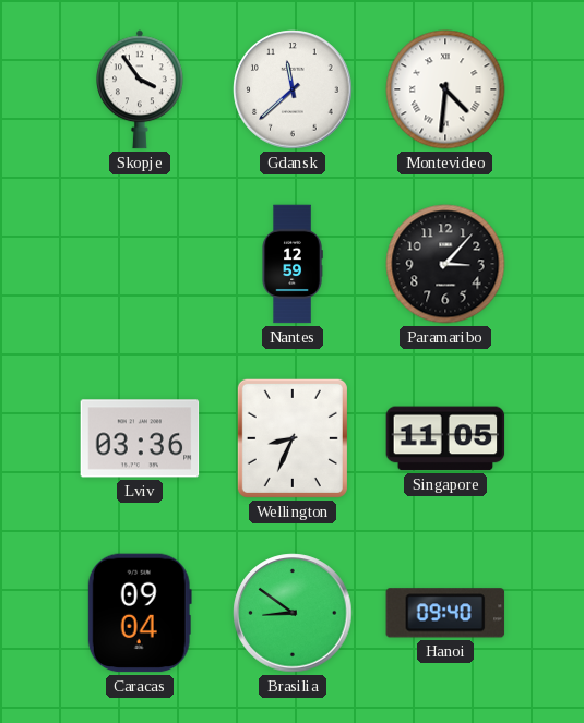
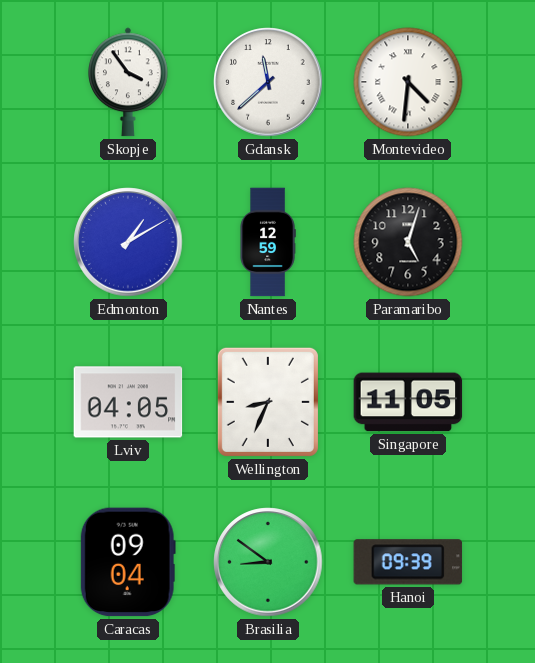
Edmonton: none -> 1:10
Paramaribo: 3:07 -> 5:03
Lviv: 03:36 -> 04:05
Hanoi: 09:40 -> 09:39
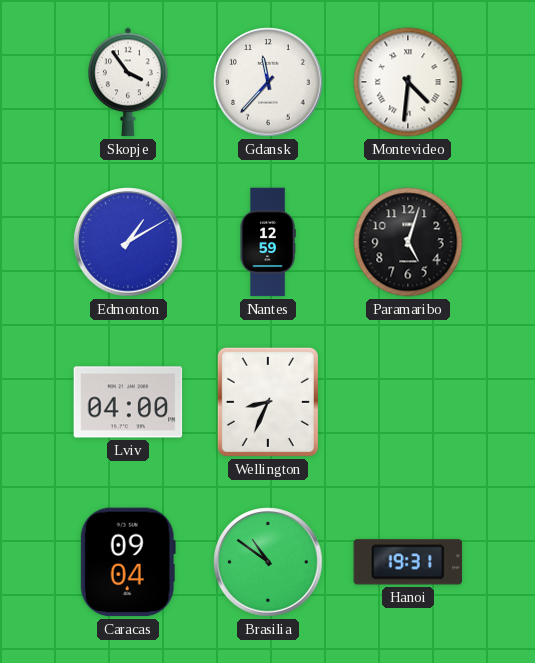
Gdansk: 11:38 -> 11:37
Lviv: 04:05 -> 04:00
Singapore: 11:05 -> none
Brasilia: 8:51 -> 10:51
Hanoi: 09:39 -> 19:31
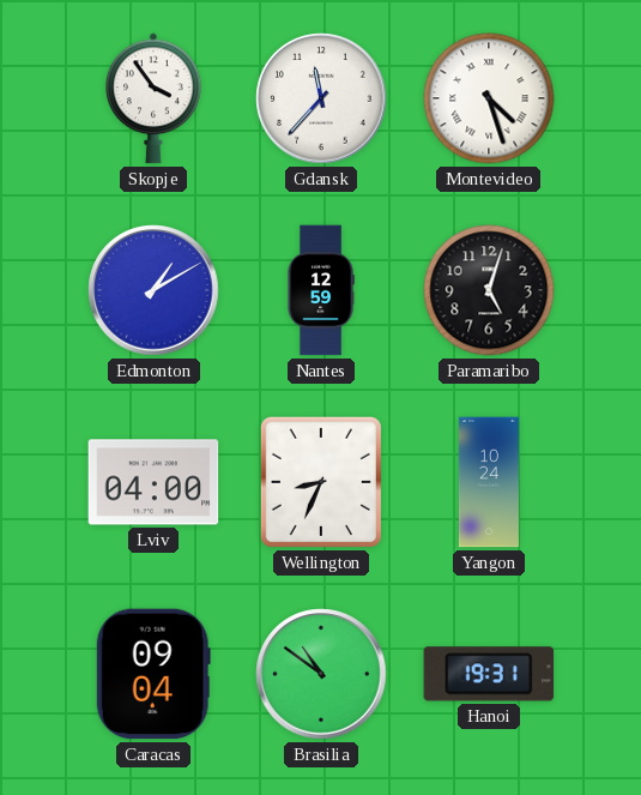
Montevideo: 4:31 -> 4:27
Yangon: none -> 10:24
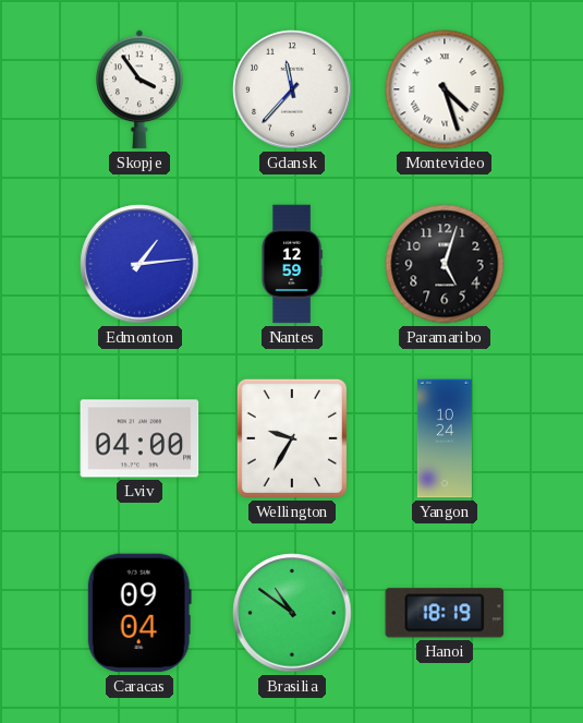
Edmonton: 1:10 -> 1:14
Wellington: 8:34 -> 9:35
Hanoi: 19:31 -> 18:19
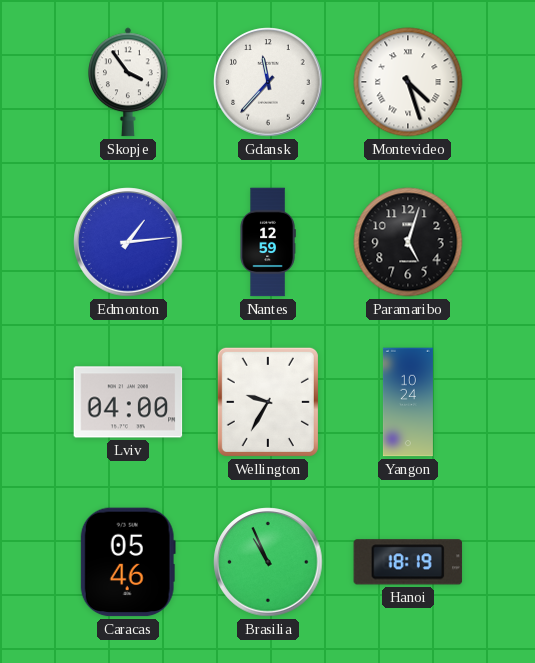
Caracas: 09:04 -> 05:46
Brasilia: 10:51 -> 10:56
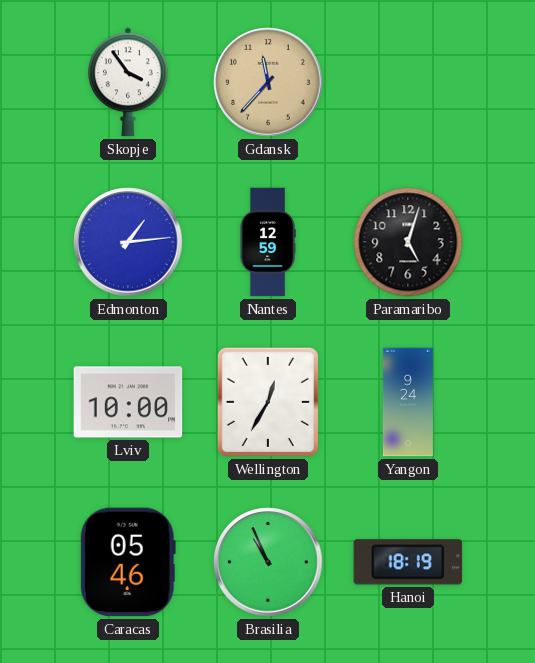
Gdansk dial: white -> champagne
Montevideo: 4:27 -> none
Lviv: 04:00 -> 10:00
Wellington: 9:35 -> 12:35
Yangon: 10:24 -> 9:24
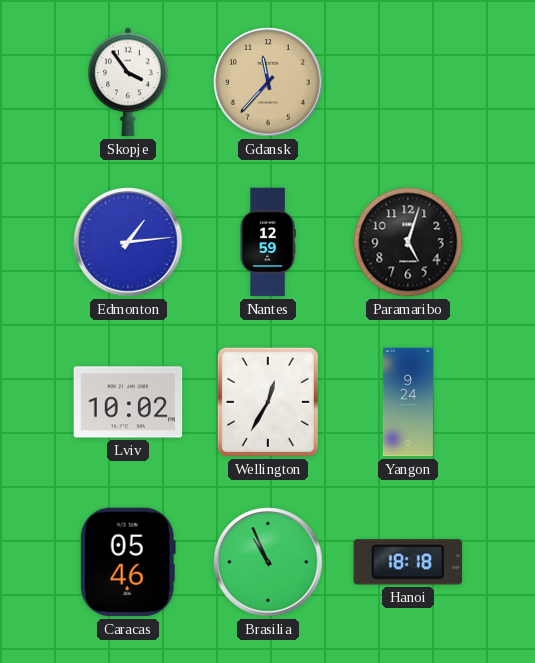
Lviv: 10:00 -> 10:02
Hanoi: 18:19 -> 18:18
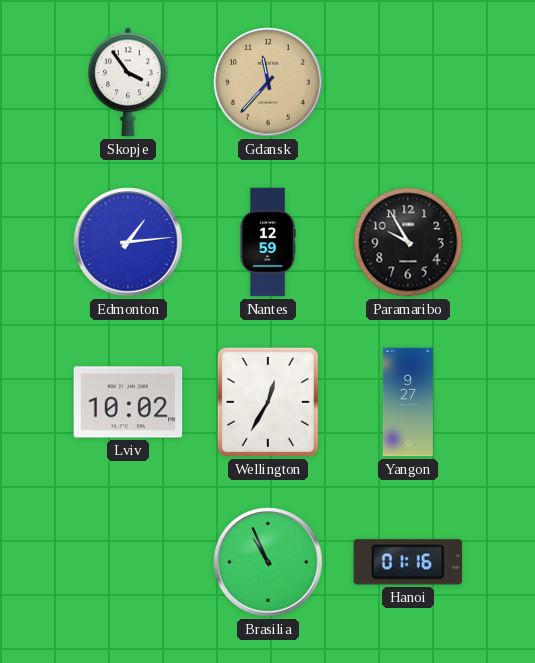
Paramaribo: 5:03 -> 9:55
Yangon: 9:24 -> 9:27
Caracas: 05:46 -> none
Hanoi: 18:18 -> 01:16
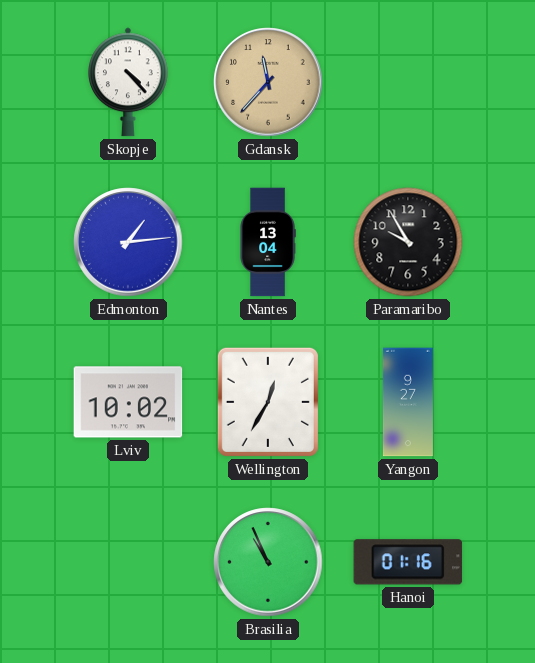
Skopje: 3:54 -> 4:23
Nantes: 12:59 -> 13:04
